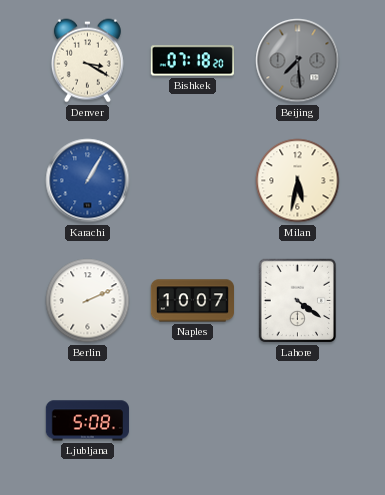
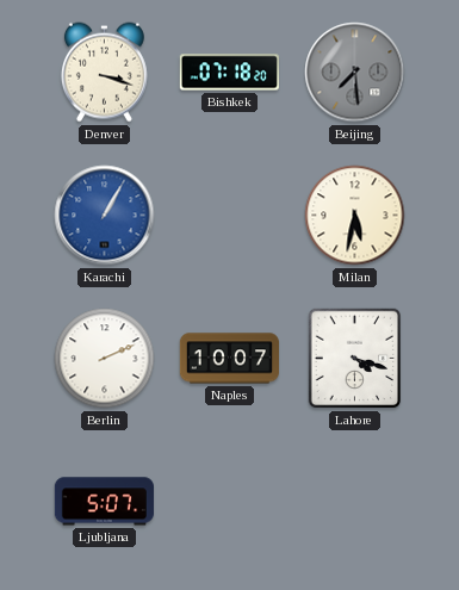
Denver: 3:20 -> 3:18
Lahore: 4:21 -> 4:18
Ljubljana: 5:08 -> 5:07
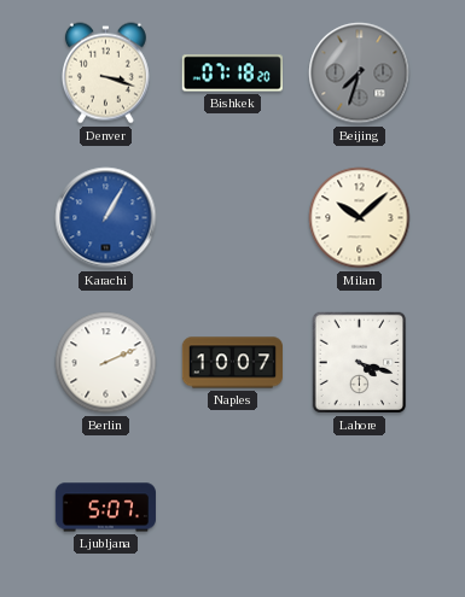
Beijing: 7:29 -> 7:33
Milan: 5:32 -> 10:08
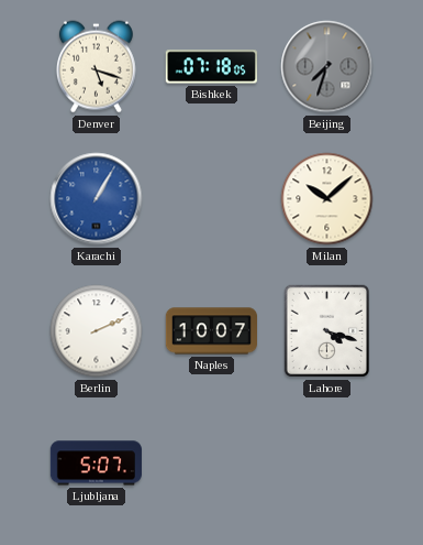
Denver: 3:18 -> 5:18
Bishkek: 07:18:20 -> 07:18:05
